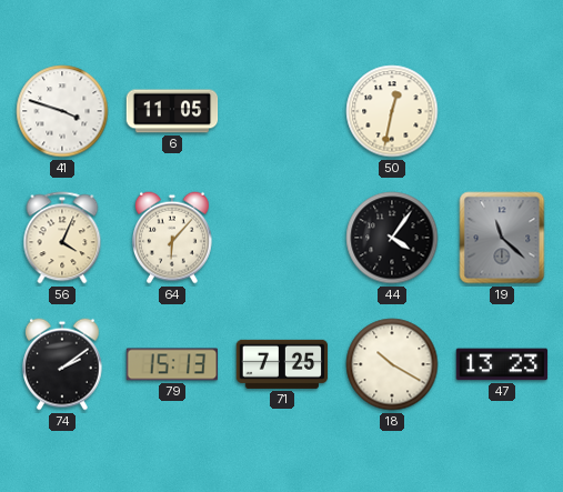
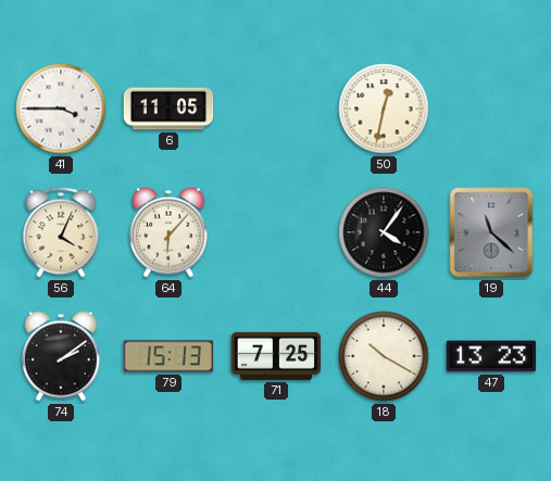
41: 3:48 -> 3:45
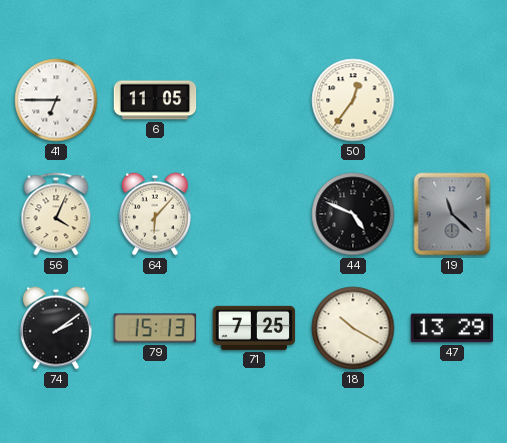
41: 3:45 -> 6:45
50: 12:32 -> 12:36
44: 4:06 -> 4:49
47: 13:23 -> 13:29
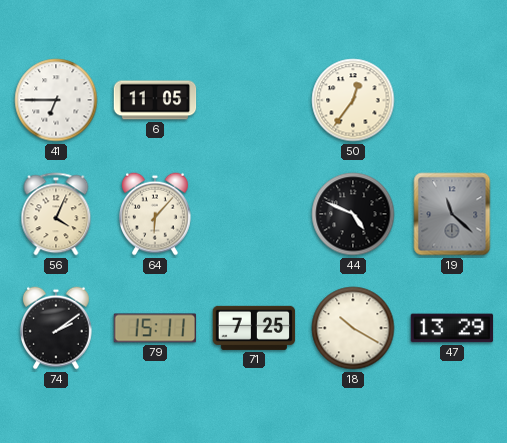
79: 15:13 -> 15:11
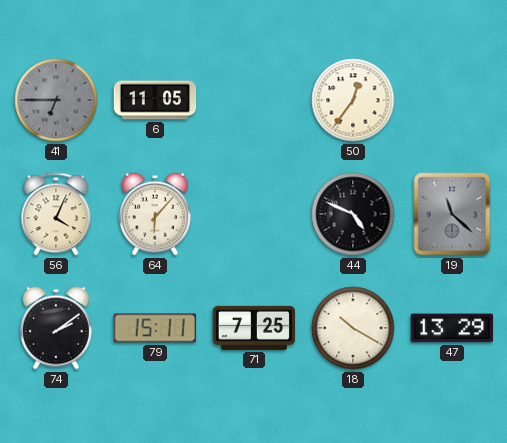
41 dial: white -> grey
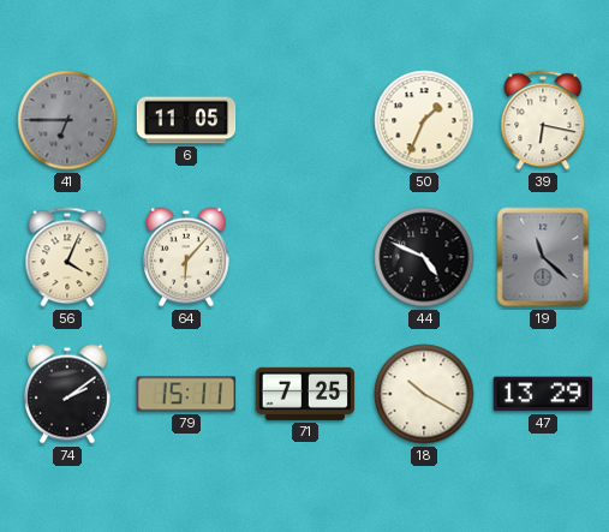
50: 12:36 -> 1:34
39: none -> 6:17
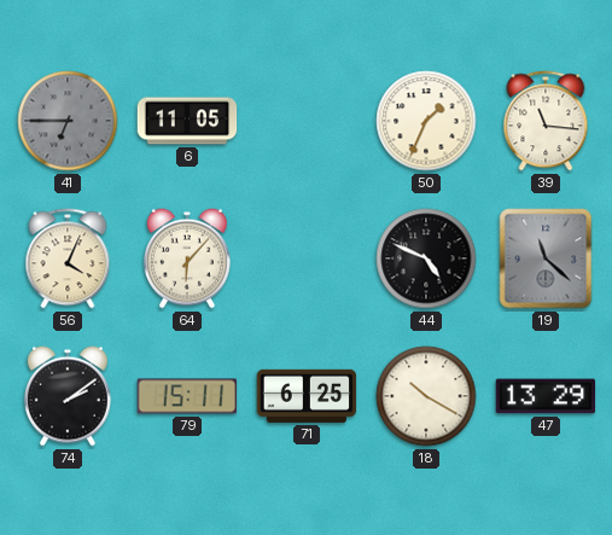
39: 6:17 -> 11:16
71: 7:25 -> 6:25
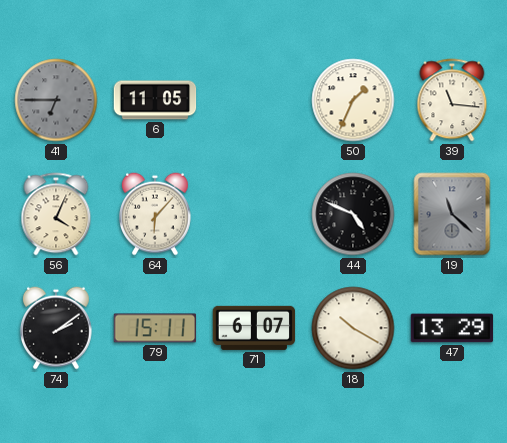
71: 6:25 -> 6:07
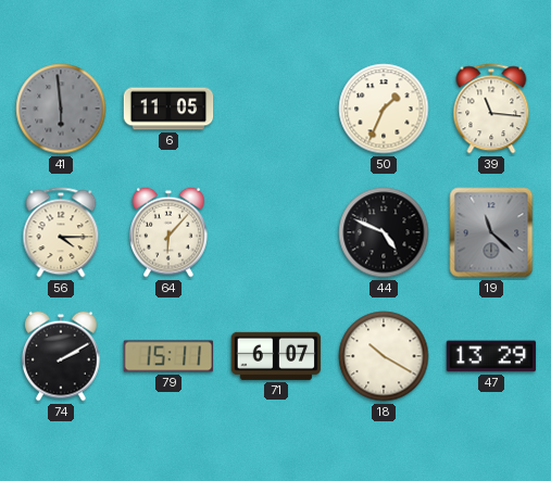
41: 6:45 -> 5:59
56: 4:04 -> 4:15
74: 2:09 -> 2:10
